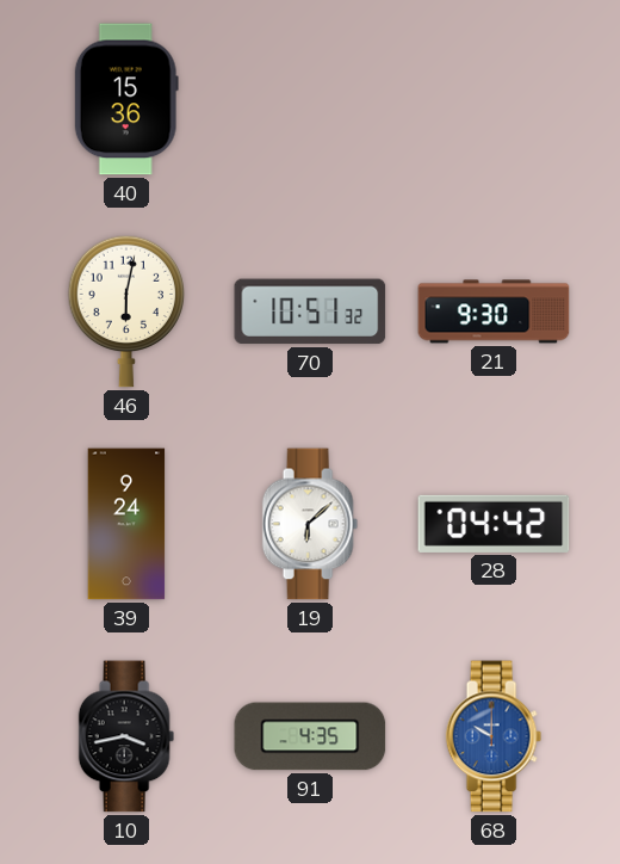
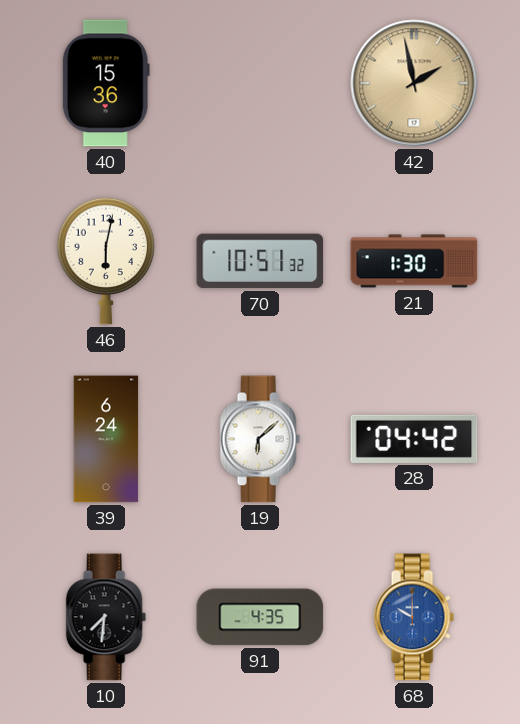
42: none -> 1:58
21: 9:30 -> 1:30
39: 9:24 -> 6:24
10: 3:43 -> 7:31
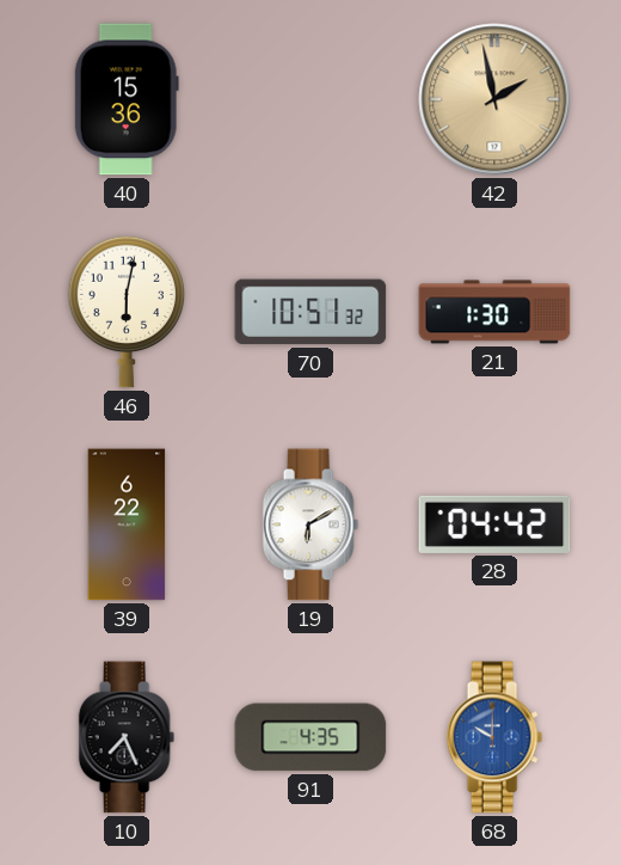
39: 6:24 -> 6:22
19: 6:08 -> 6:10
10: 7:31 -> 7:26
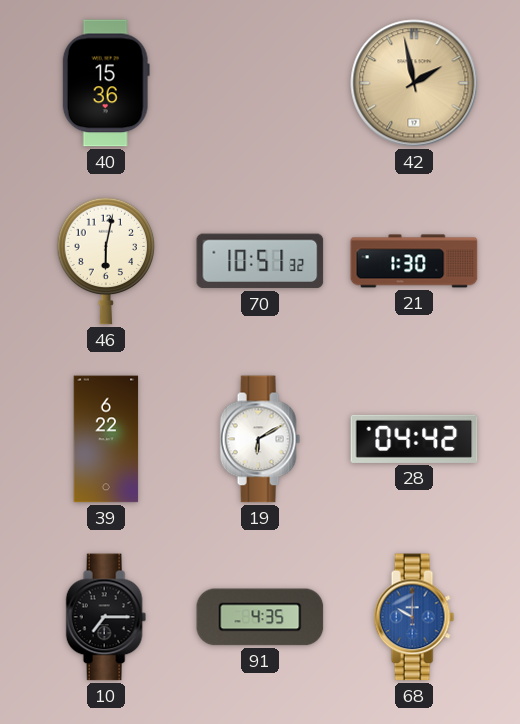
10: 7:26 -> 7:15
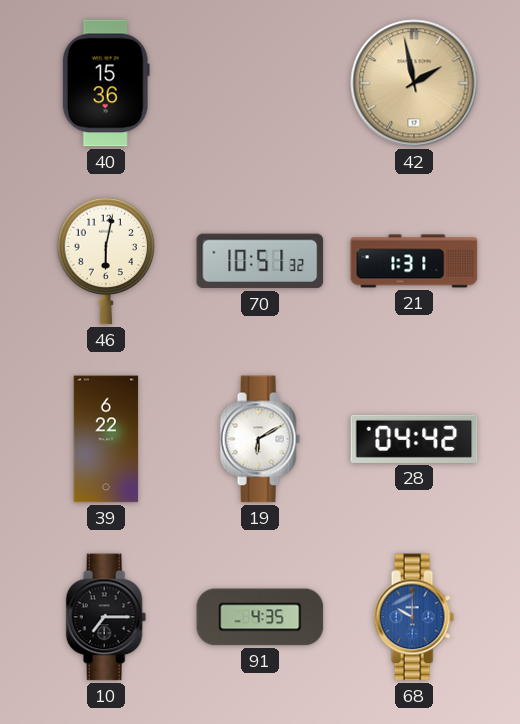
21: 1:30 -> 1:31
